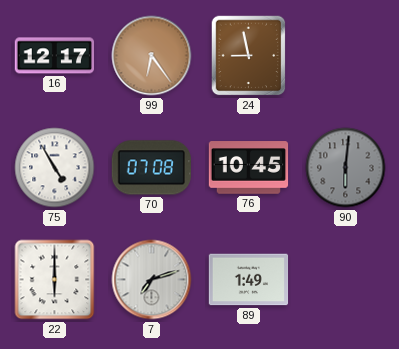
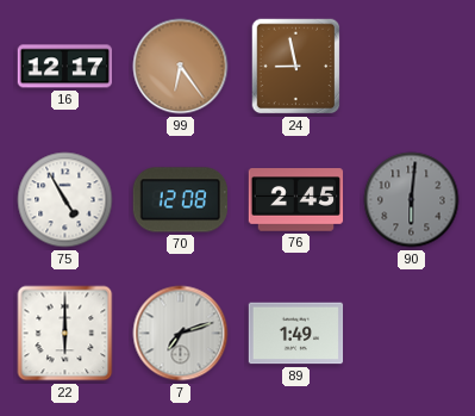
70: 07:08 -> 12:08
76: 10:45 -> 2:45
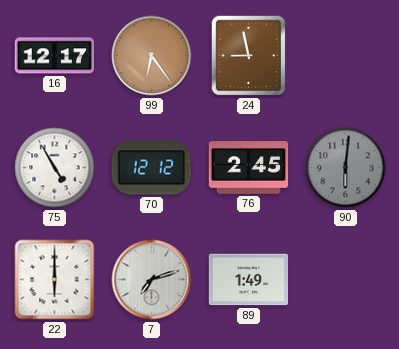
70: 12:08 -> 12:12
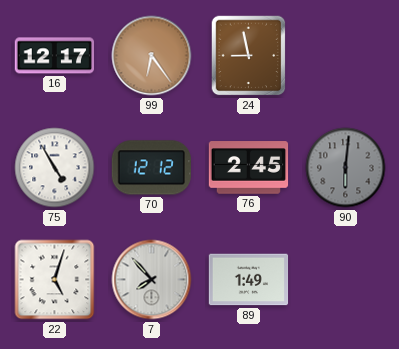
22: 6:00 -> 5:03
7: 7:12 -> 7:53
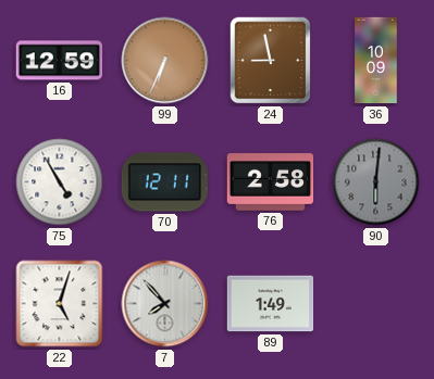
16: 12:17 -> 12:59
99: 6:24 -> 6:34
36: none -> 10:09
70: 12:12 -> 12:11
76: 2:45 -> 2:58
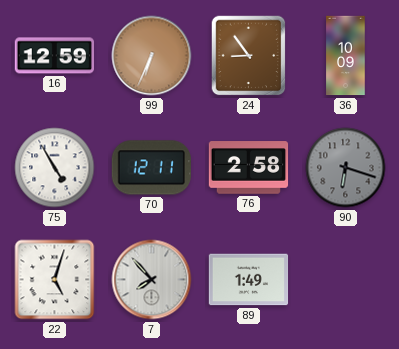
24: 8:58 -> 8:54
90: 6:01 -> 6:18
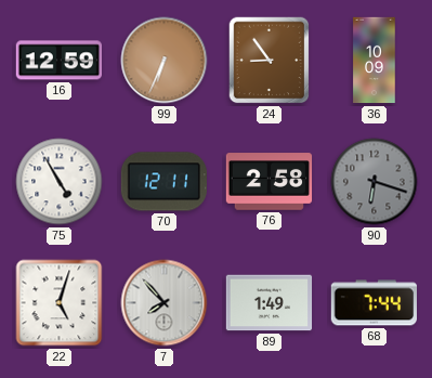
68: none -> 7:44
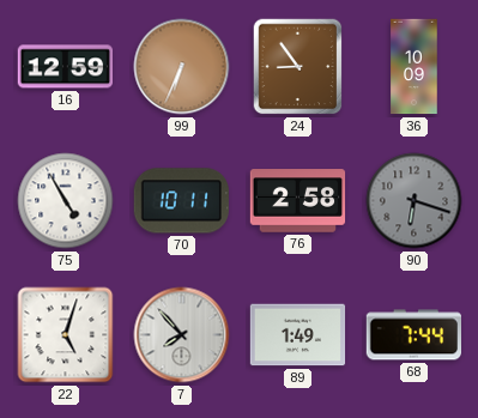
70: 12:11 -> 10:11
